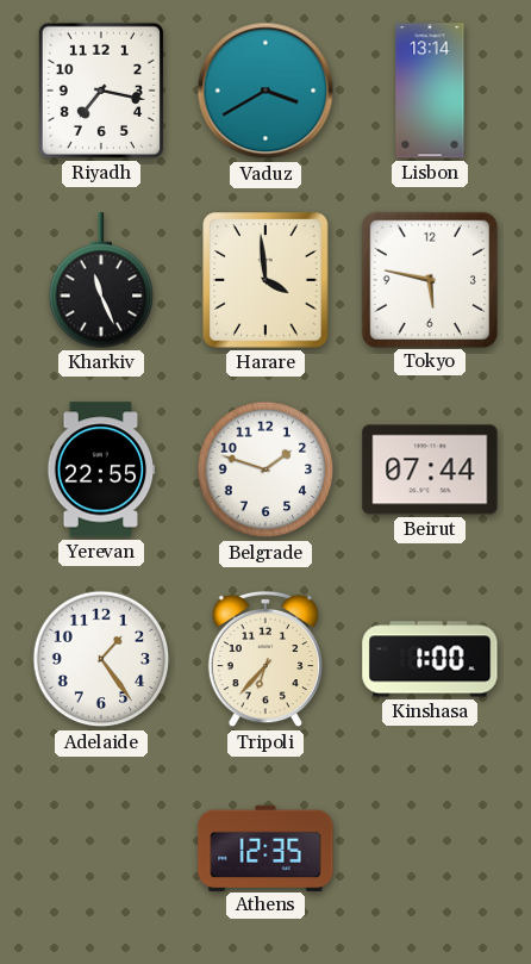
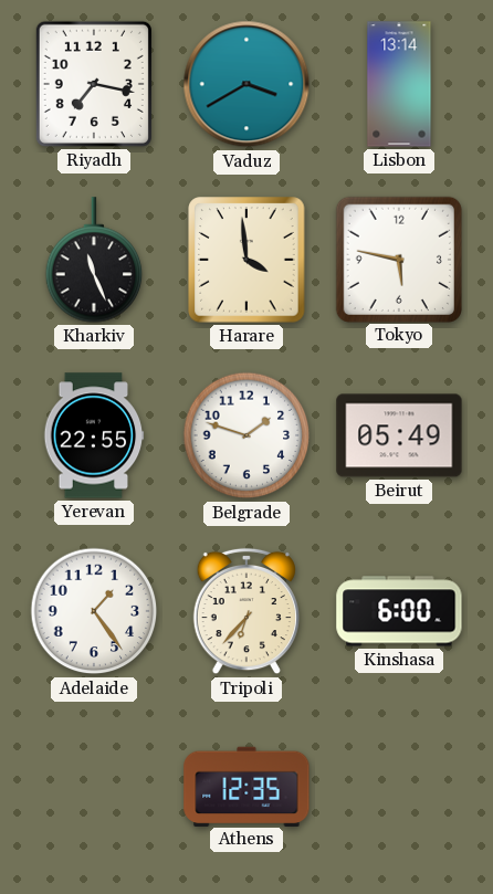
Beirut: 07:44 -> 05:49
Kinshasa: 1:00 -> 6:00
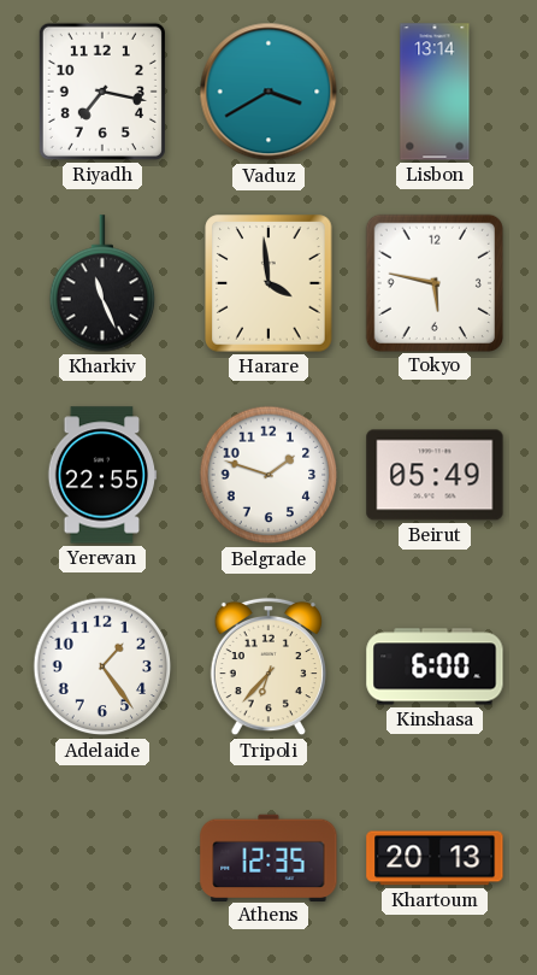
Khartoum: none -> 20:13
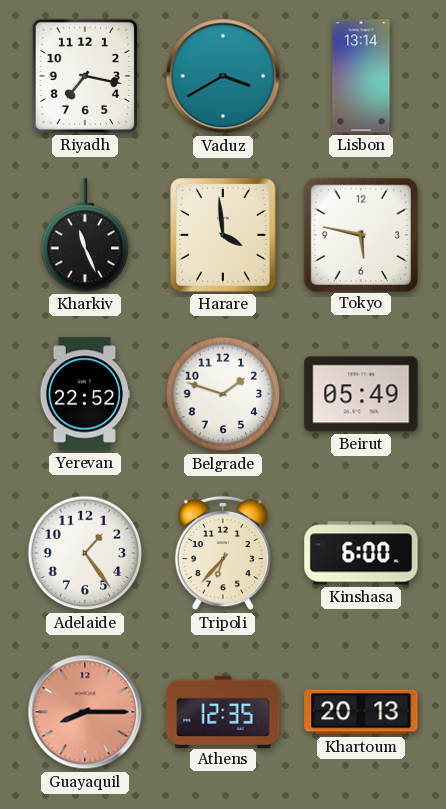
Yerevan: 22:55 -> 22:52
Guayaquil: none -> 8:15
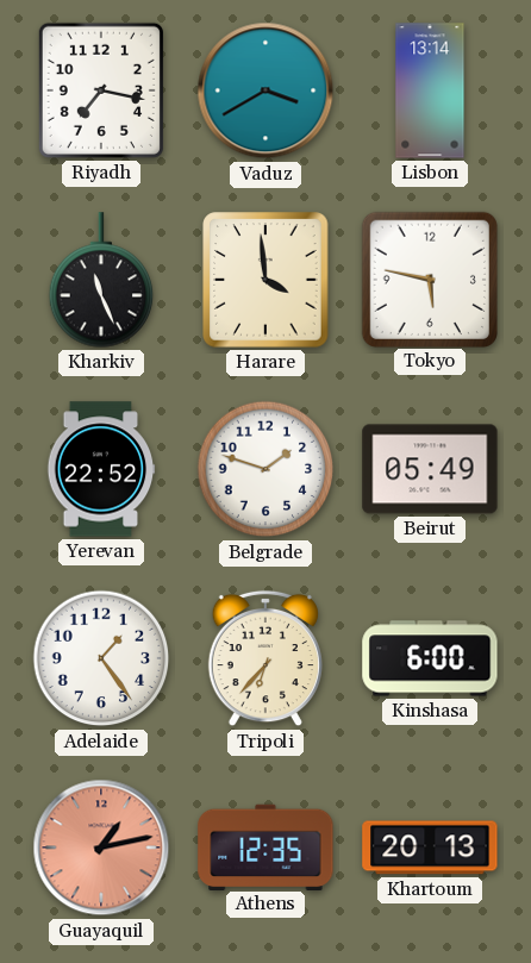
Guayaquil: 8:15 -> 1:13
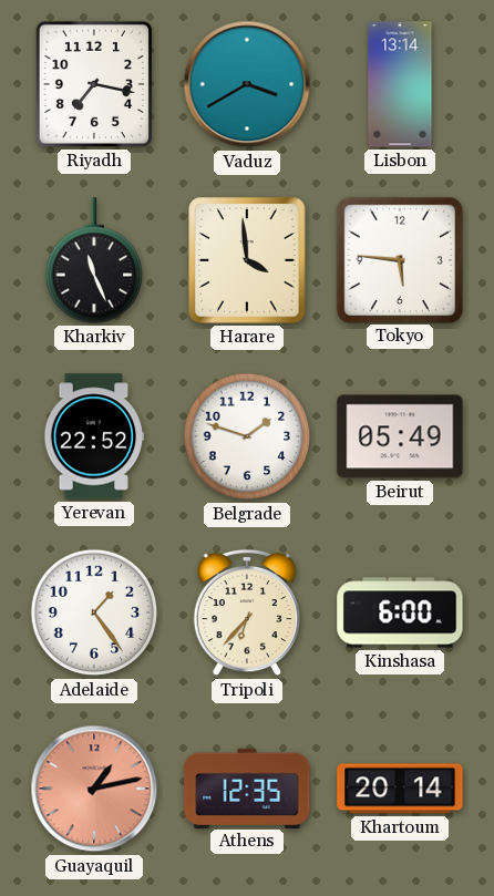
Tokyo: 5:47 -> 5:46
Khartoum: 20:13 -> 20:14
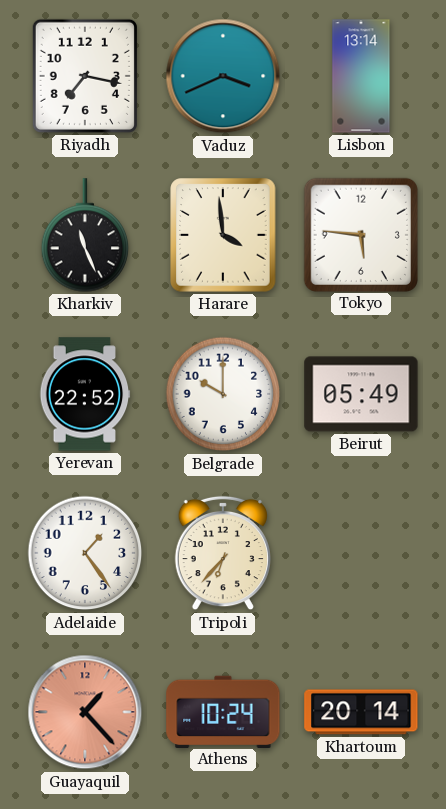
Vaduz: 3:40 -> 3:41
Belgrade: 1:48 -> 10:00
Kinshasa: 6:00 -> none
Guayaquil: 1:13 -> 1:23
Athens: 12:35 -> 10:24
